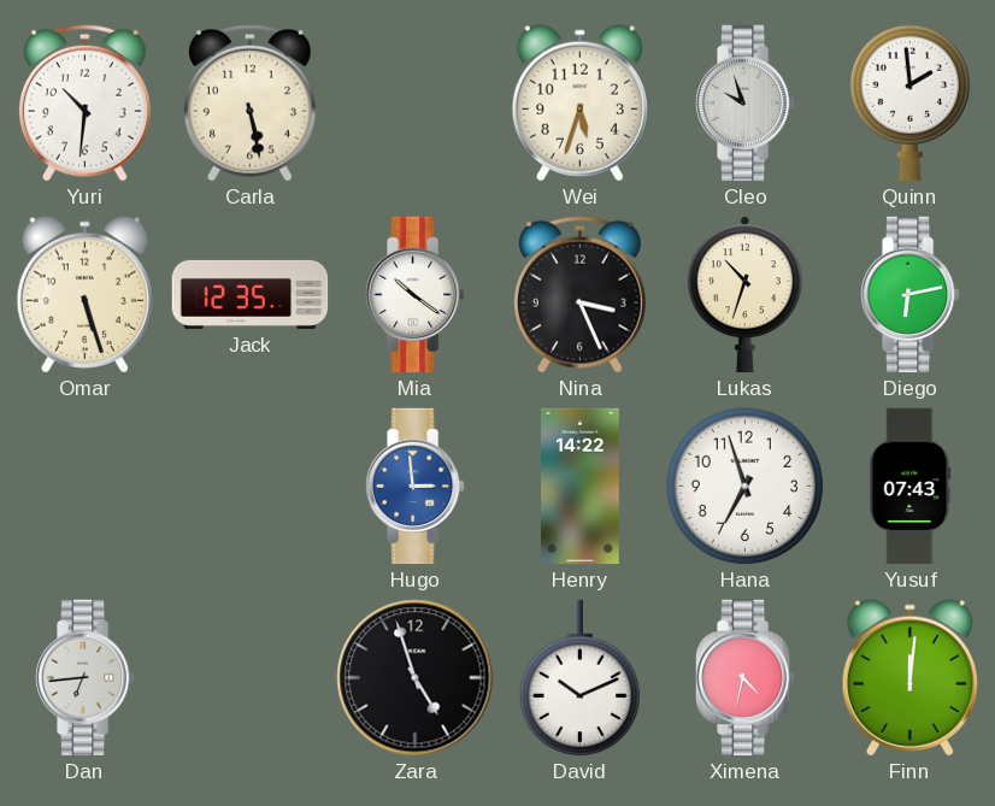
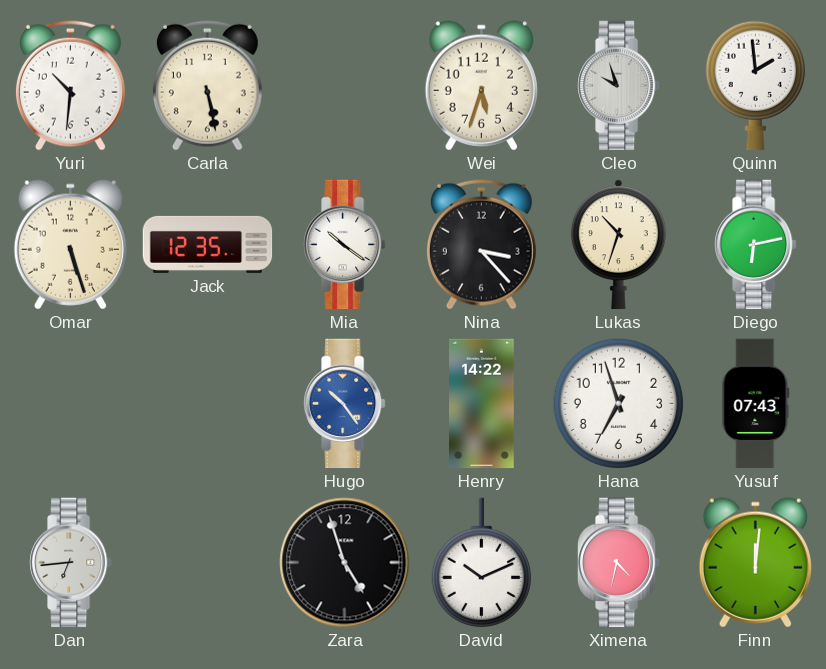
Nina: 3:26 -> 3:23
Hugo: 2:59 -> 10:24
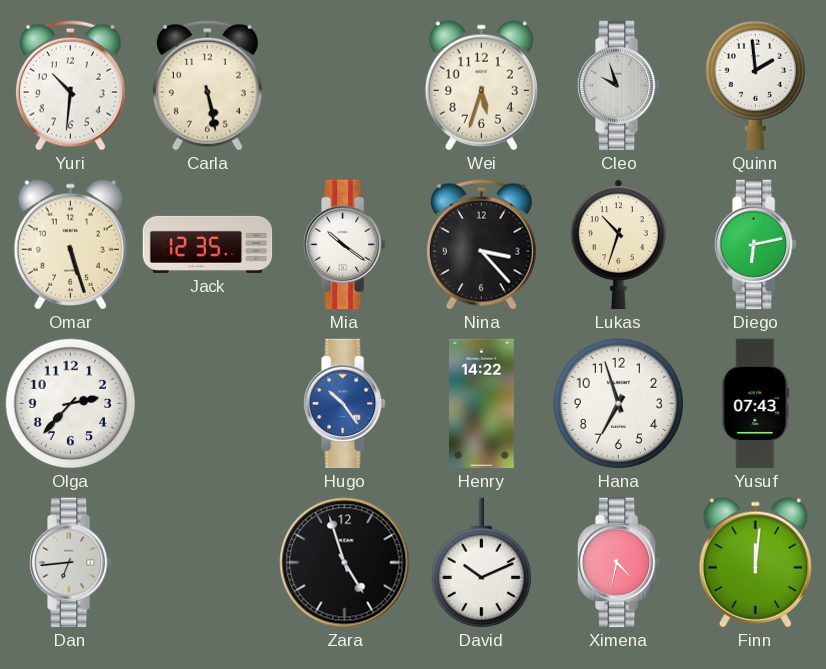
Olga: none -> 2:37
